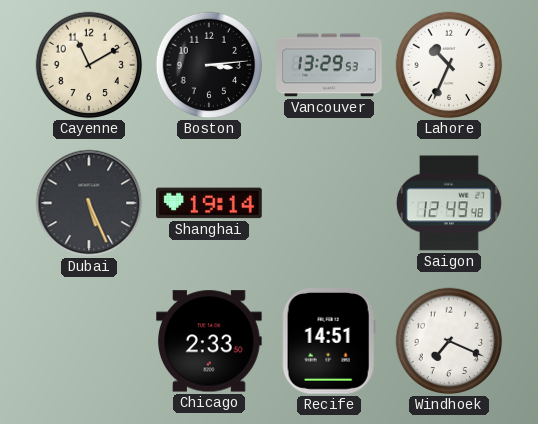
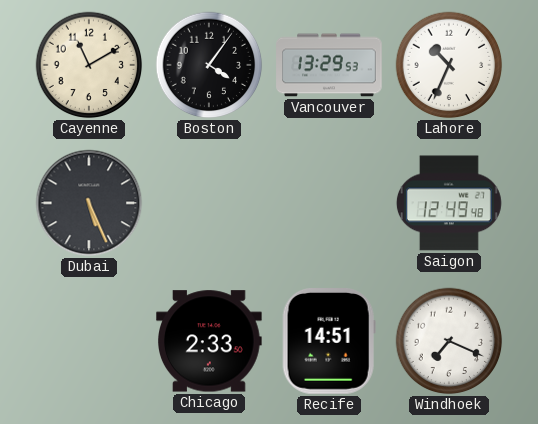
Boston: 3:14 -> 4:06
Shanghai: 19:14 -> none
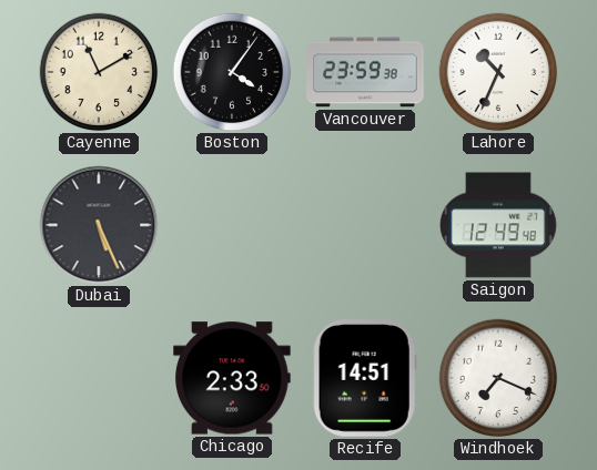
Vancouver: 13:29 -> 23:59
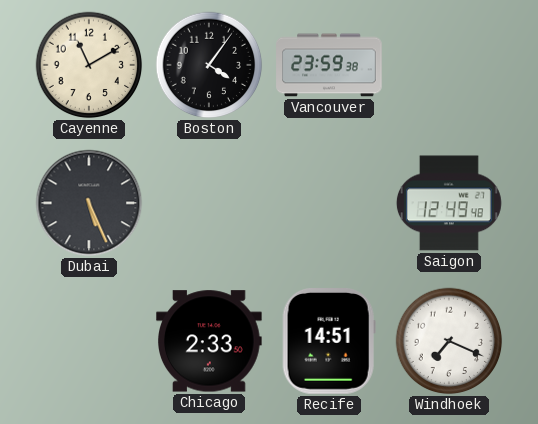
Lahore: 10:34 -> none
